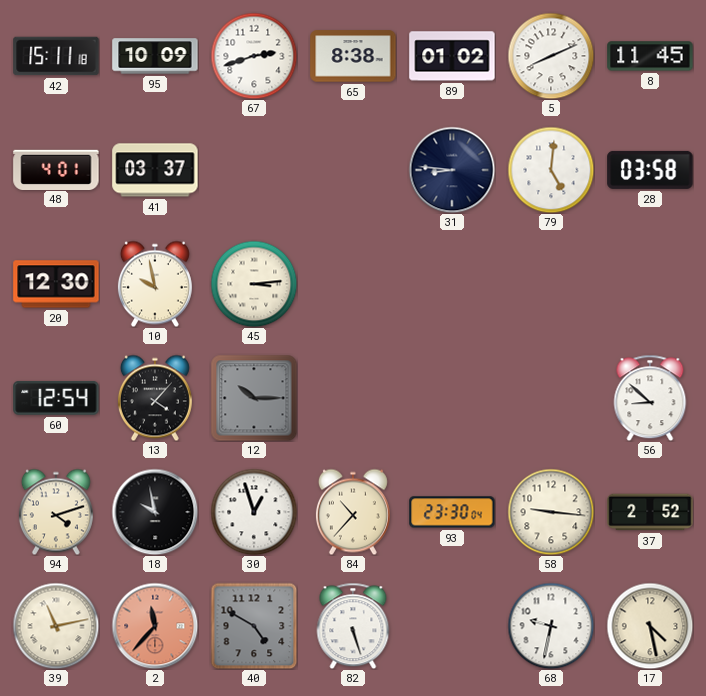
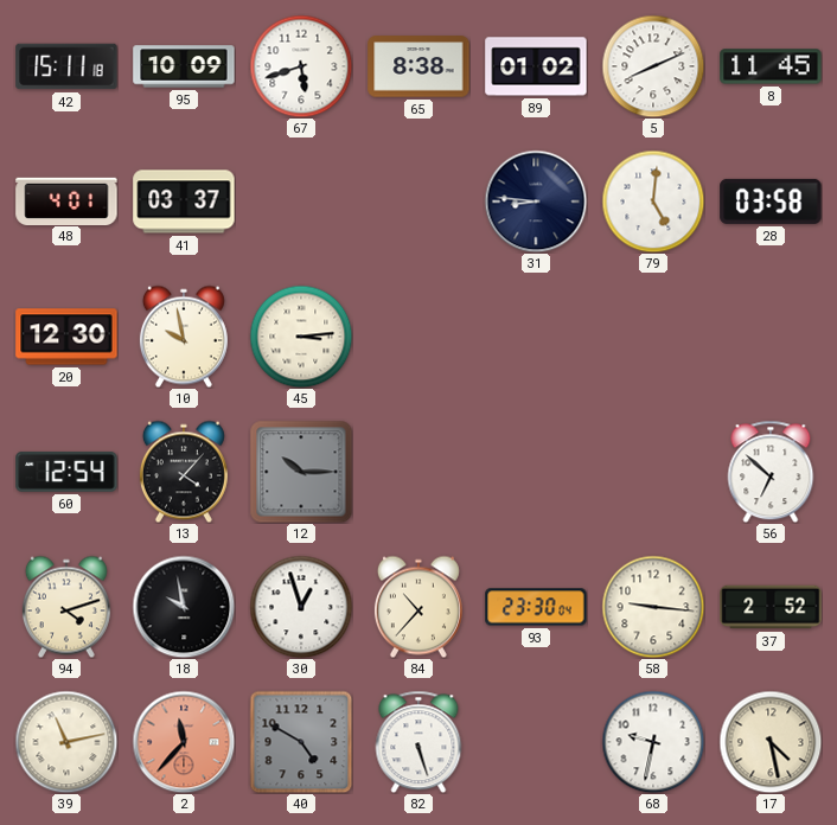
67: 2:42 -> 5:42
56: 8:52 -> 6:52
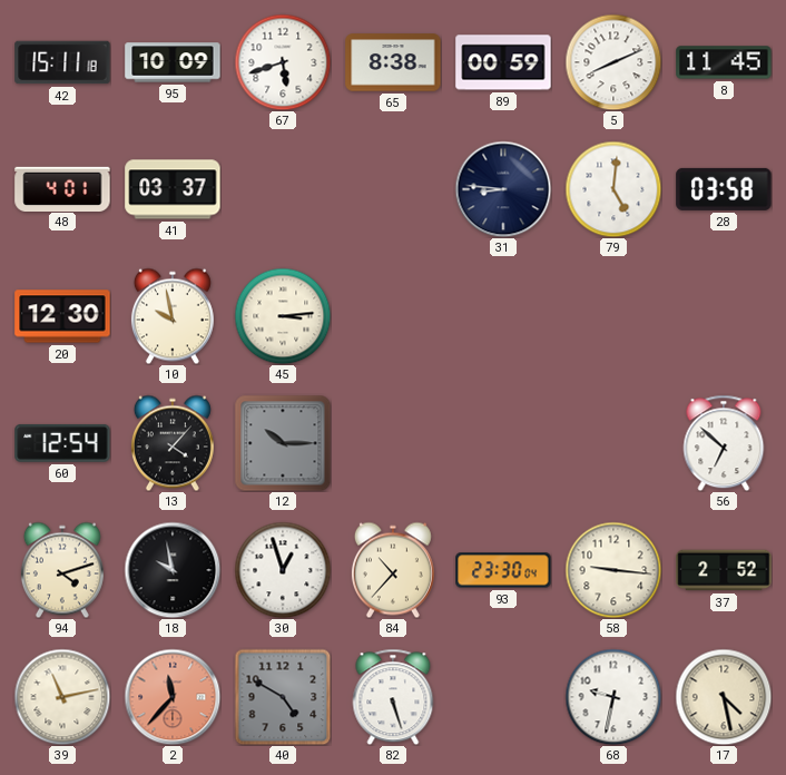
89: 01:02 -> 00:59
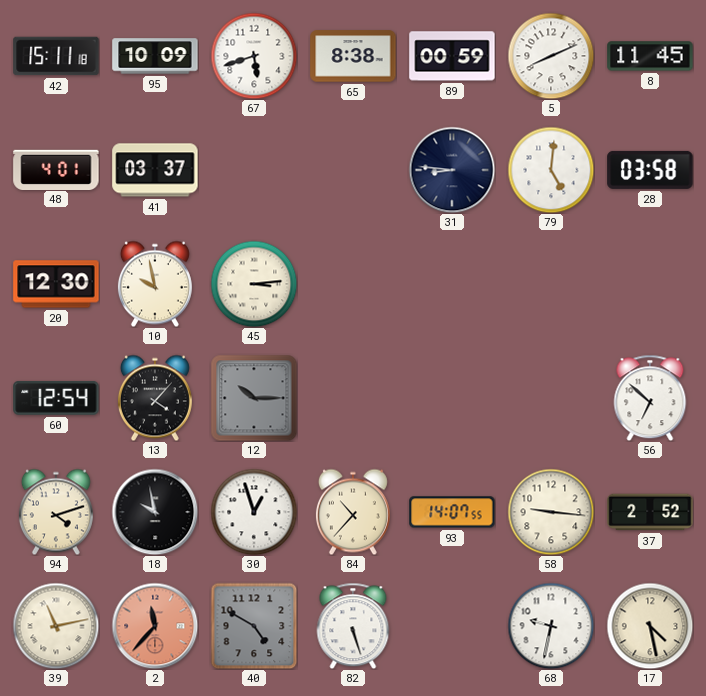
93: 23:30 -> 14:07
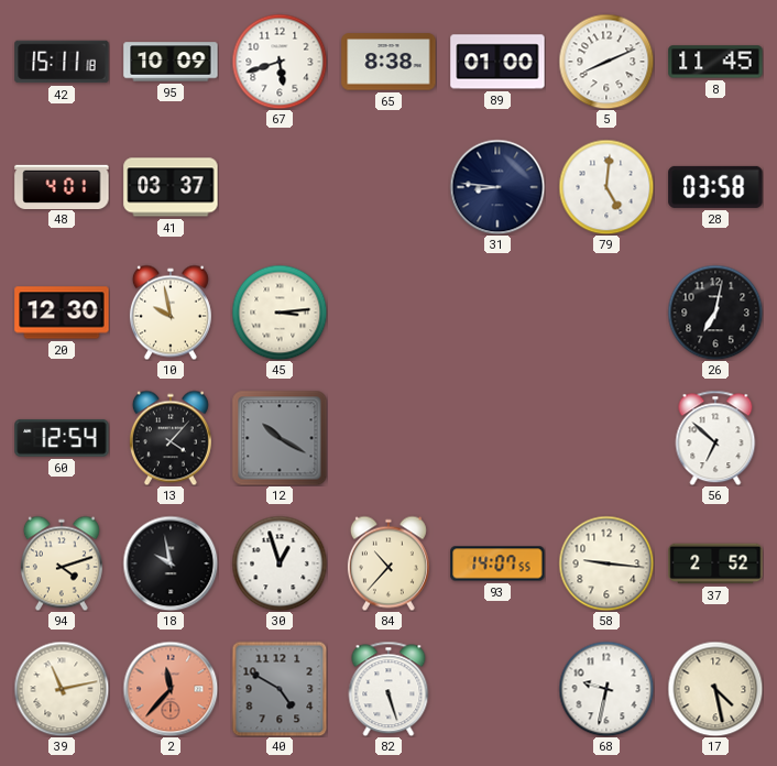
89: 00:59 -> 01:00
26: none -> 7:02
12: 10:15 -> 10:20
